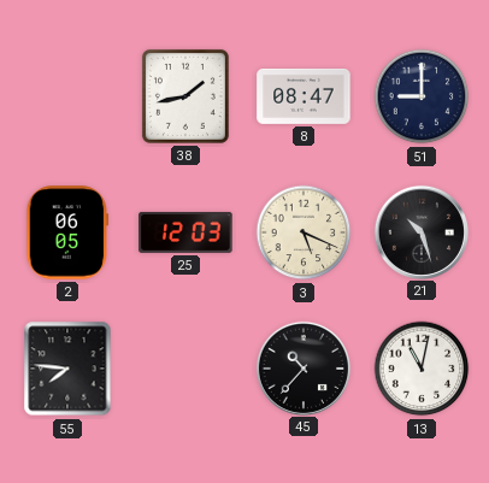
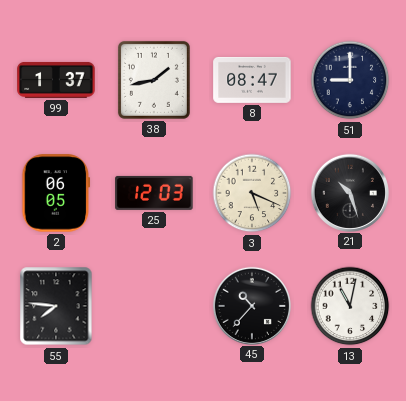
99: none -> 1:37
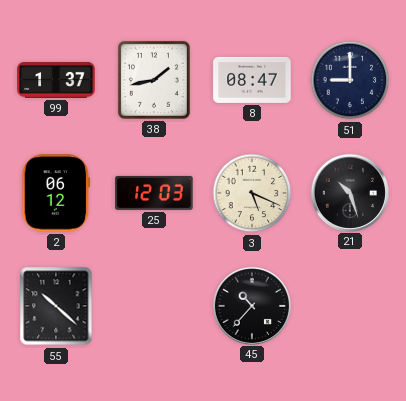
2: 06:05 -> 06:12
55: 7:46 -> 10:22
13: 11:02 -> none
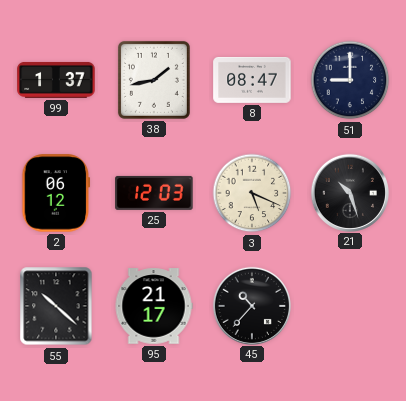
95: none -> 21:17
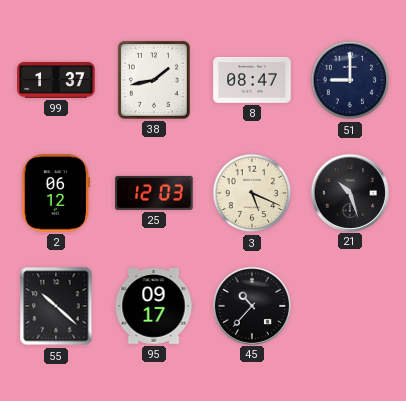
95: 21:17 -> 09:17
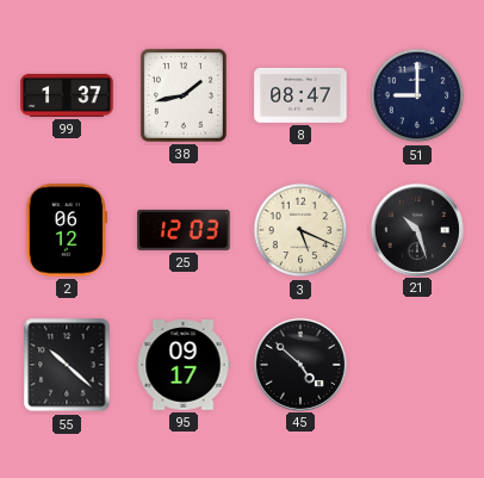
45: 10:37 -> 4:52
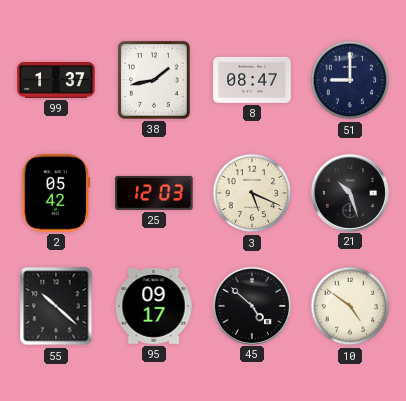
2: 06:12 -> 05:42
10: none -> 4:51
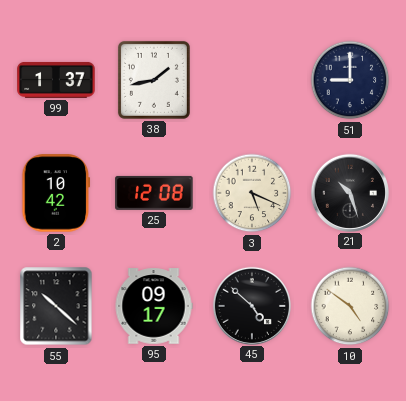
8: 08:47 -> none
2: 05:42 -> 10:42
25: 12:03 -> 12:08
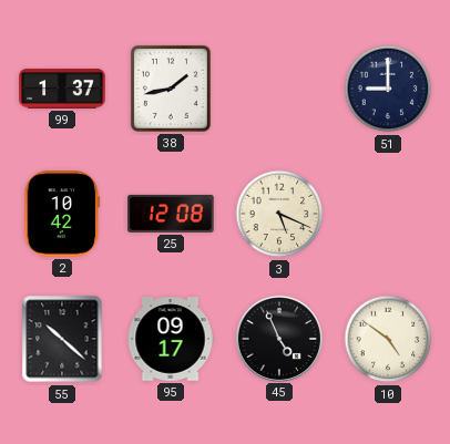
21: 10:27 -> none
45: 4:52 -> 4:56
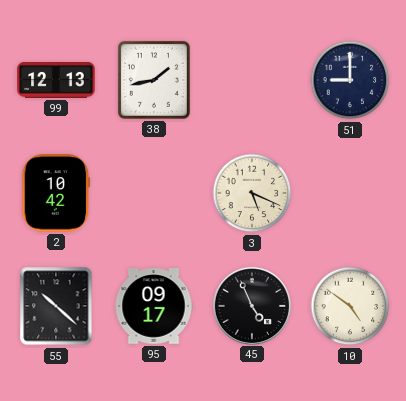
99: 1:37 -> 12:13
25: 12:08 -> none
